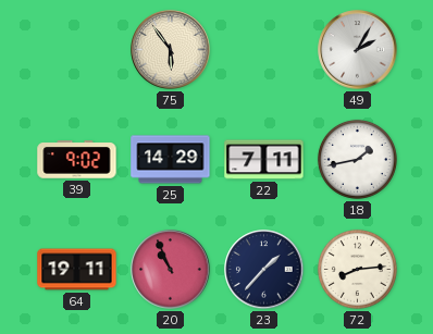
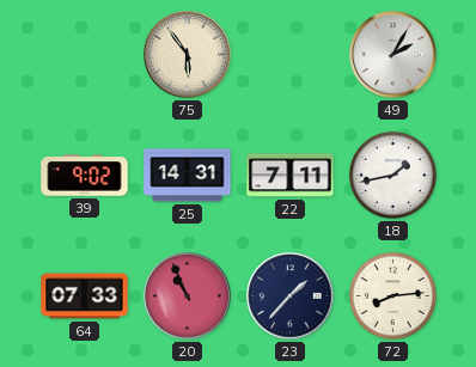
25: 14:29 -> 14:31
64: 19:11 -> 07:33
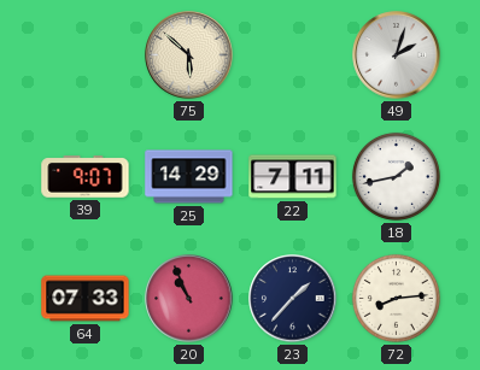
75: 5:54 -> 5:52
49: 2:05 -> 2:03
39: 9:02 -> 9:07
25: 14:31 -> 14:29
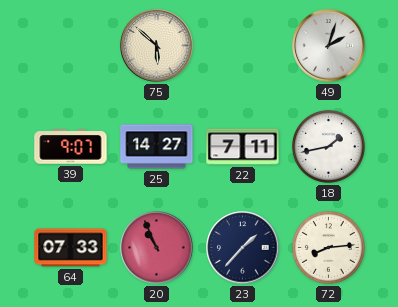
25: 14:29 -> 14:27
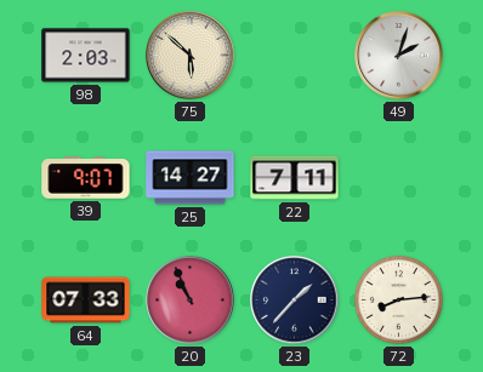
98: none -> 2:03
18: 1:43 -> none
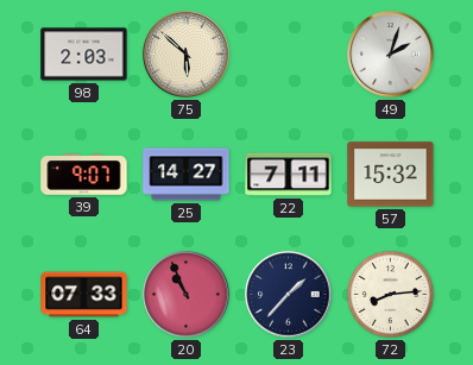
57: none -> 15:32
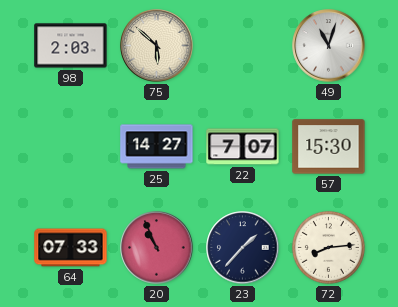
49: 2:03 -> 11:03
39: 9:07 -> none
22: 7:11 -> 7:07
57: 15:32 -> 15:30
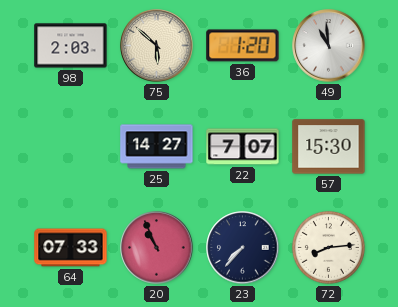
36: none -> 1:20
49: 11:03 -> 10:59
23: 1:37 -> 7:37
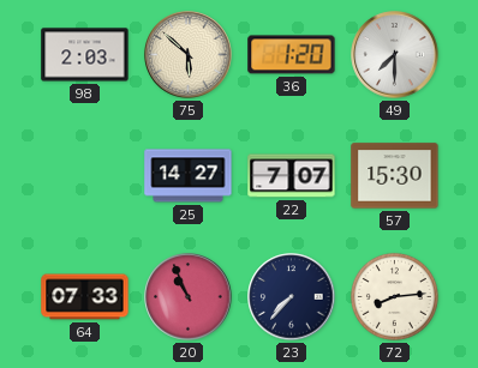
49: 10:59 -> 7:30
